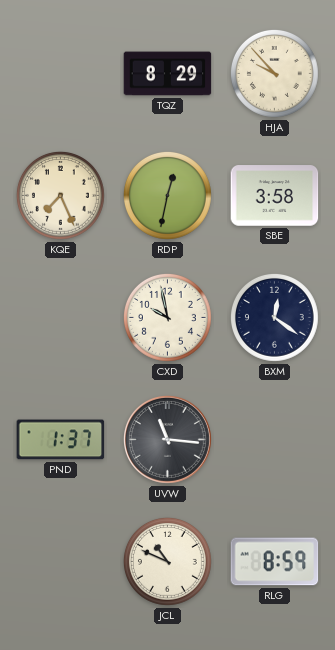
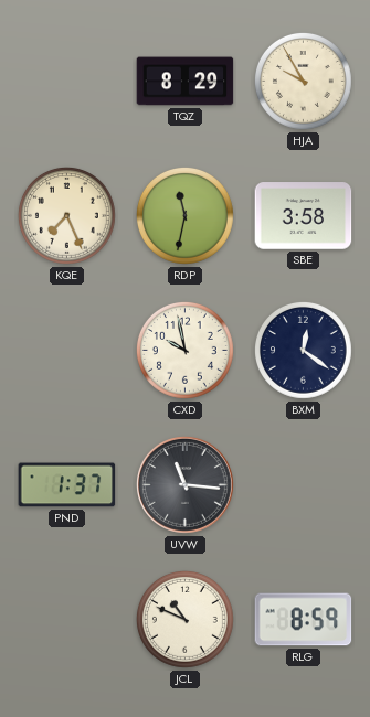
HJA: 9:53 -> 9:55
RDP: 12:32 -> 11:32
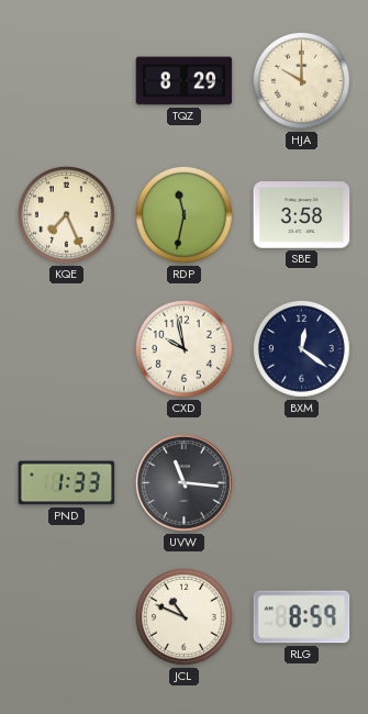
HJA: 9:55 -> 10:00
PND: 1:37 -> 1:33
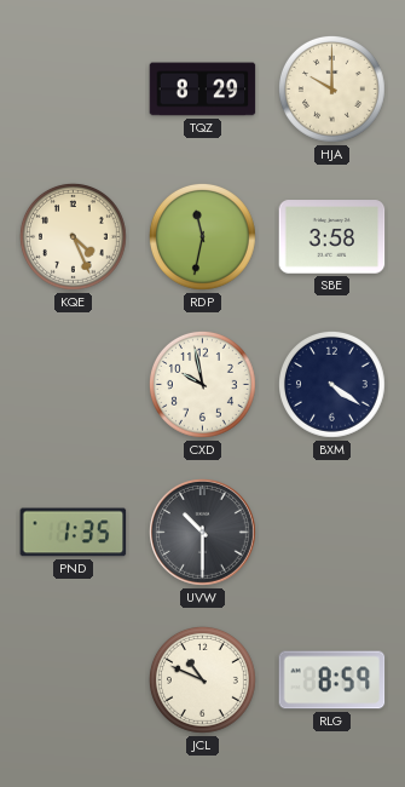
KQE: 7:26 -> 4:26
BXM: 12:21 -> 4:21
PND: 1:33 -> 1:35
UVW: 11:16 -> 10:30
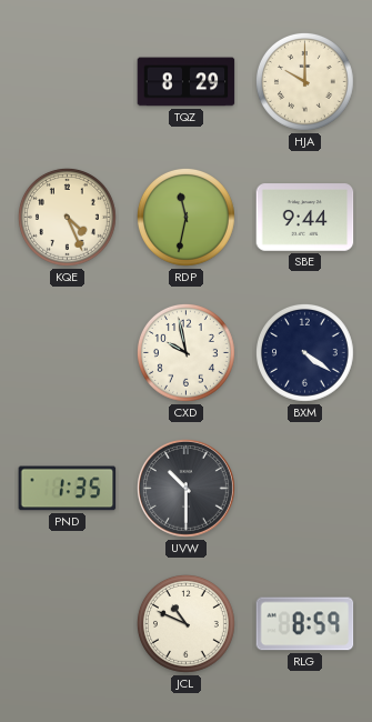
SBE: 3:58 -> 9:44
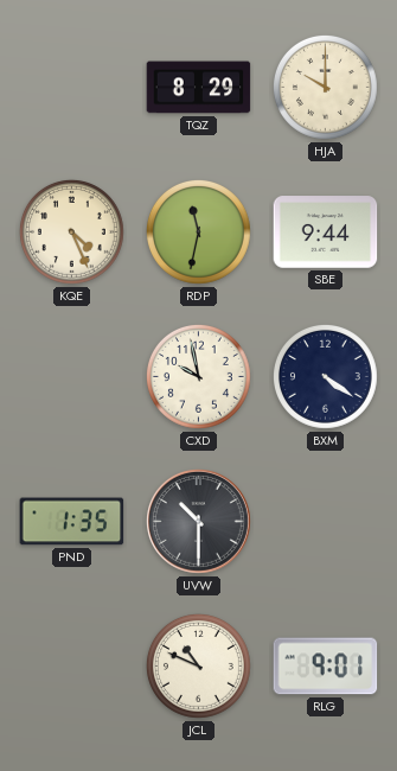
RLG: 8:59 -> 9:01
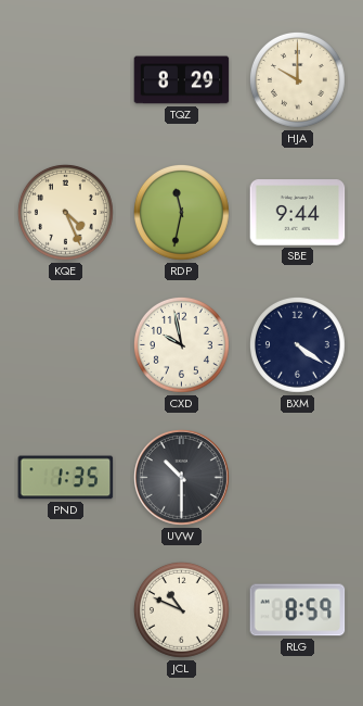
RLG: 9:01 -> 8:59
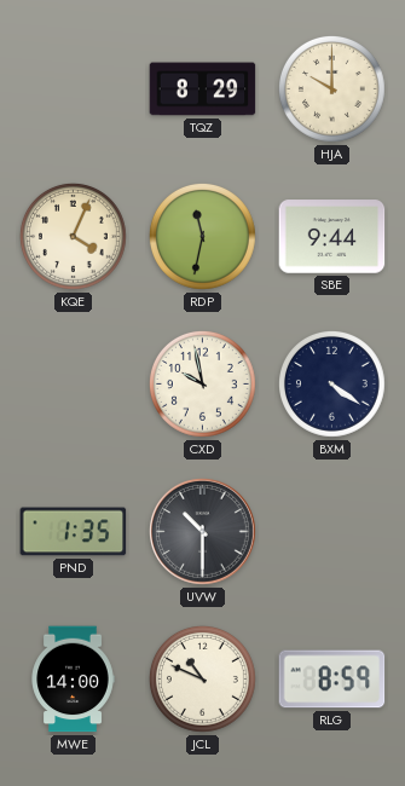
KQE: 4:26 -> 4:04
MWE: none -> 14:00
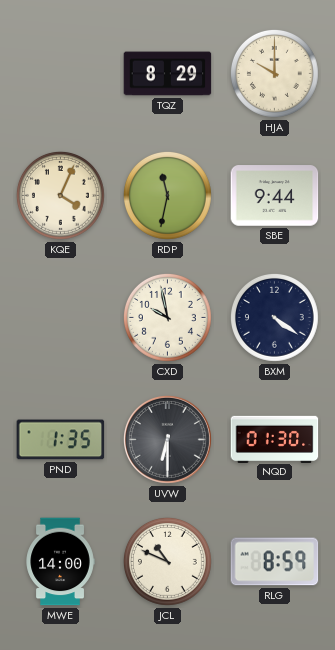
UVW: 10:30 -> 6:30
NQD: none -> 01:30
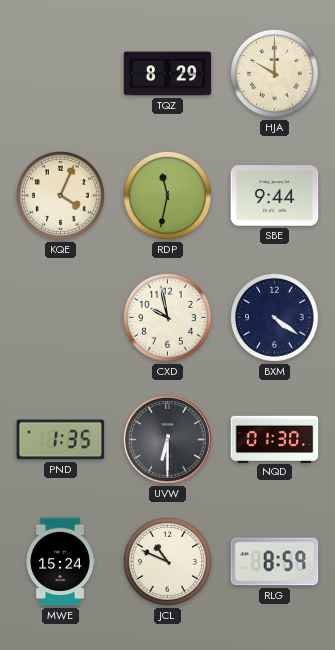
MWE: 14:00 -> 15:24
